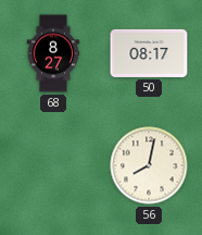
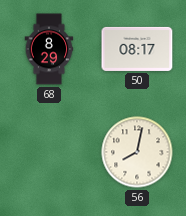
68: 8:27 -> 8:29
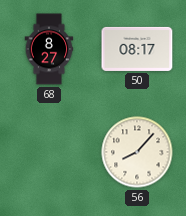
68: 8:29 -> 8:27
56: 8:02 -> 8:07
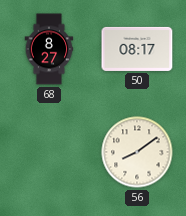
56: 8:07 -> 8:09
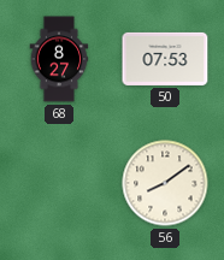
50: 08:17 -> 07:53
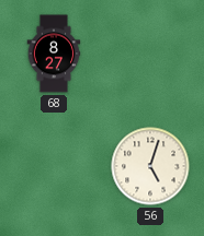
50: 07:53 -> none
56: 8:09 -> 5:03
